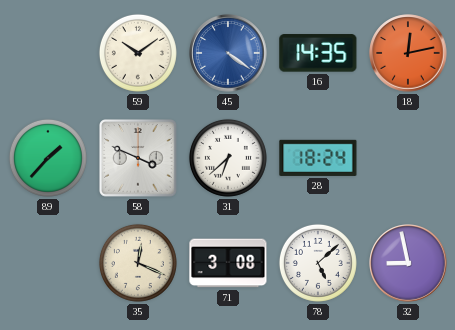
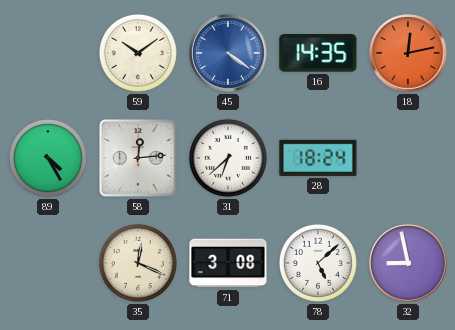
89: 1:37 -> 4:25
58: 3:49 -> 12:14
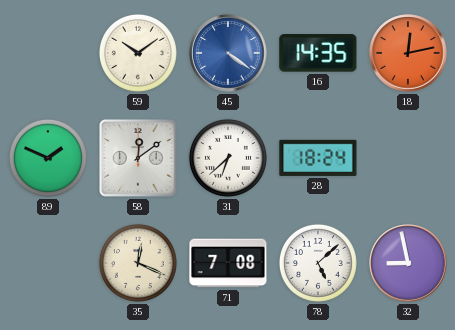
89: 4:25 -> 1:49
58: 12:14 -> 12:09
71: 3:08 -> 7:08
